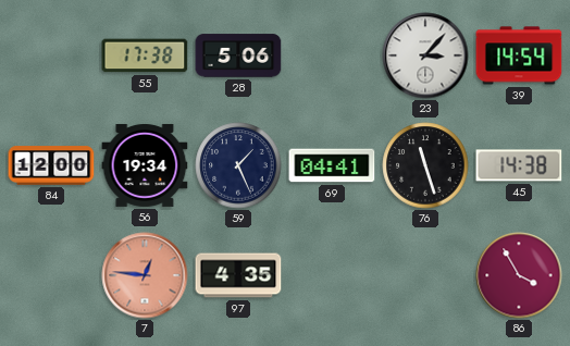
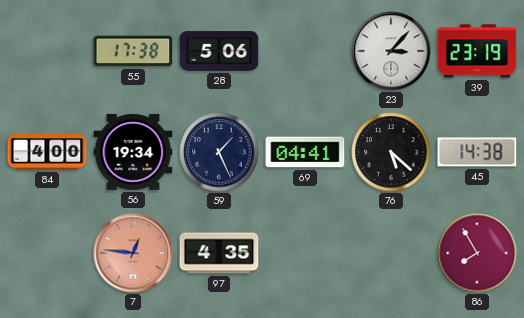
39: 14:54 -> 23:19
84: 12:00 -> 4:00
76: 11:27 -> 5:22
86: 3:55 -> 7:55
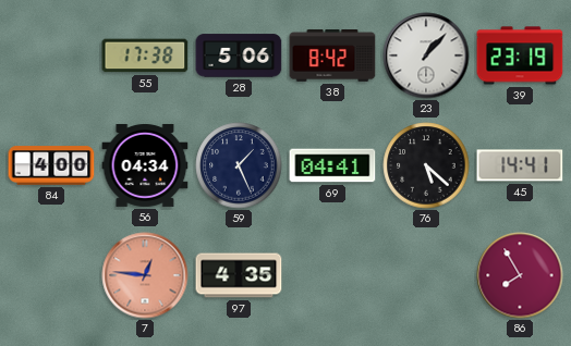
38: none -> 8:42
23: 3:07 -> 1:07
56: 19:34 -> 04:34
45: 14:38 -> 14:41
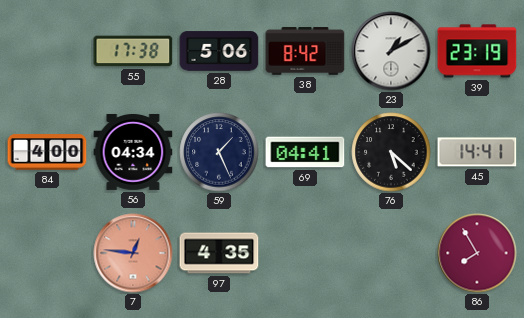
23: 1:07 -> 1:10
